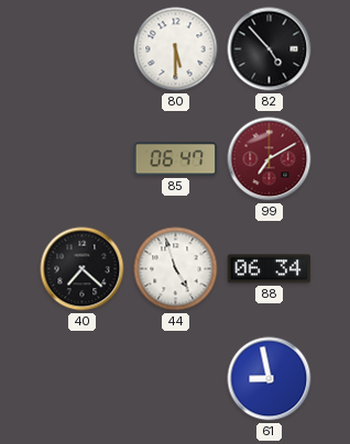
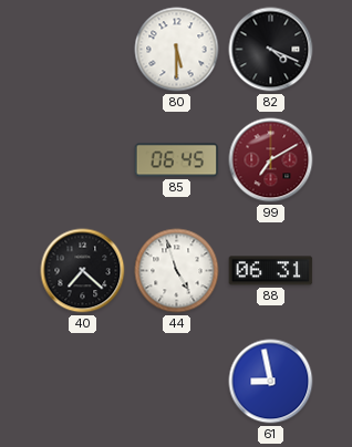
82: 4:53 -> 4:19
85: 06:47 -> 06:45
88: 06:34 -> 06:31
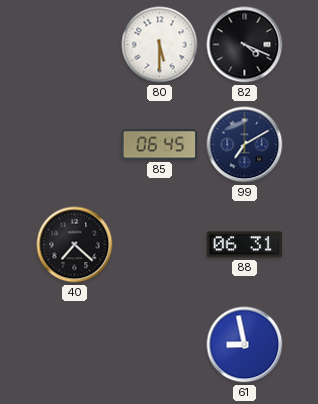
99 dial: burgundy -> navy
44: 4:57 -> none
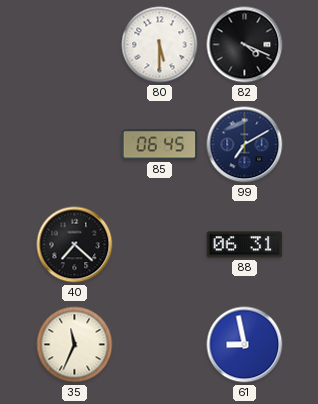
35: none -> 11:34
